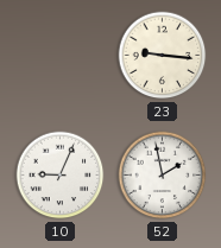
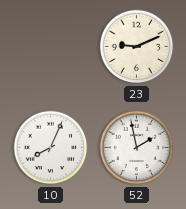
23: 9:16 -> 9:11
10: 9:04 -> 8:04
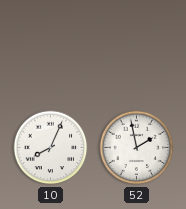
23: 9:11 -> none
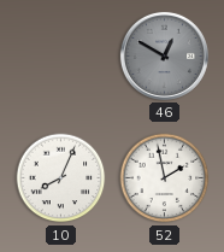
46: none -> 12:50
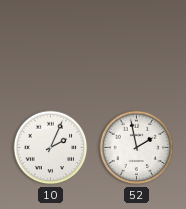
46: 12:50 -> none
10: 8:04 -> 2:04
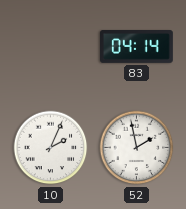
83: none -> 04:14
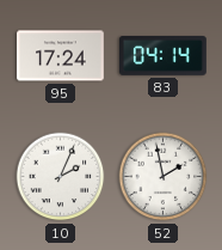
95: none -> 17:24
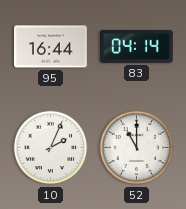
95: 17:24 -> 16:44
52: 1:58 -> 11:00
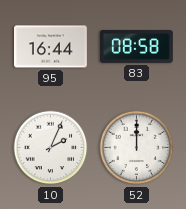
83: 04:14 -> 08:58
52: 11:00 -> 12:00
